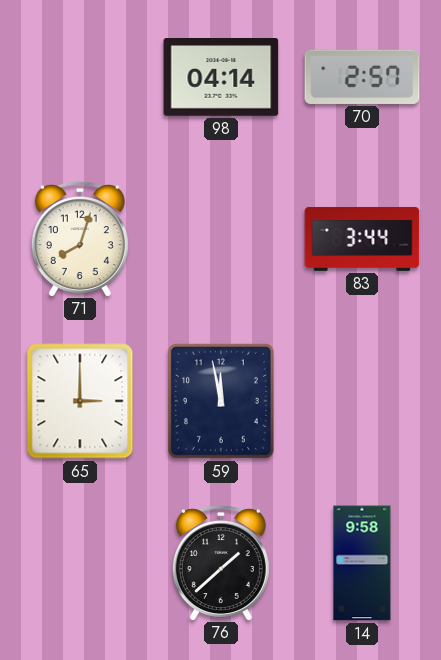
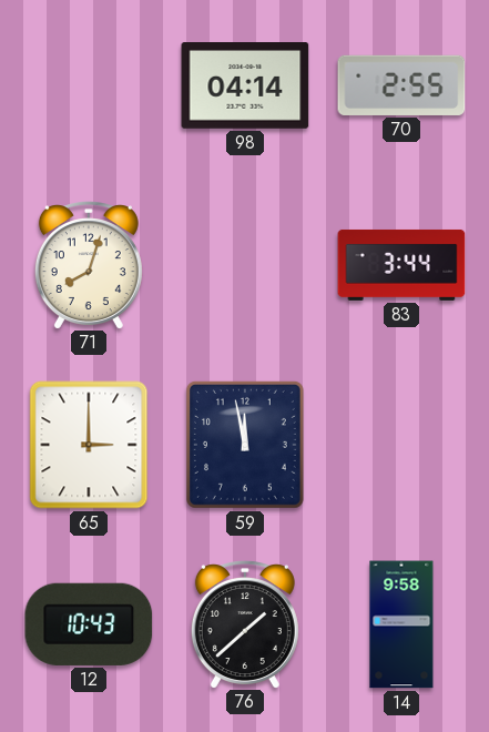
70: 2:57 -> 2:55
12: none -> 10:43
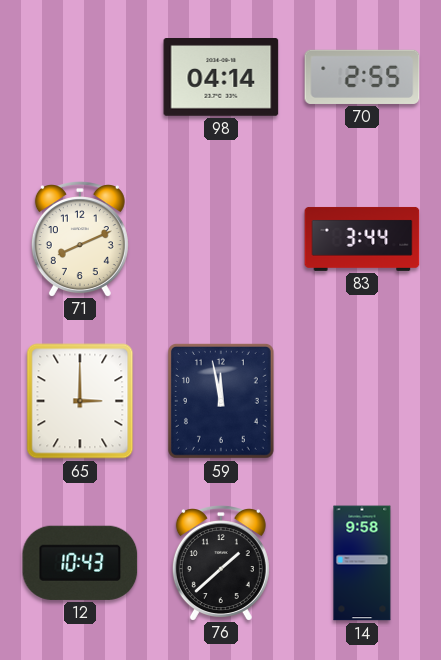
71: 8:03 -> 8:11
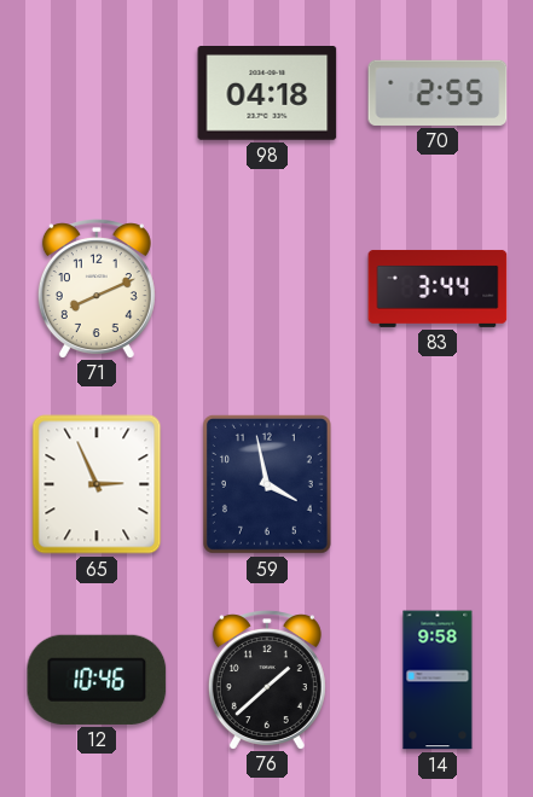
98: 04:14 -> 04:18
65: 3:00 -> 2:56
59: 11:58 -> 3:58
12: 10:43 -> 10:46
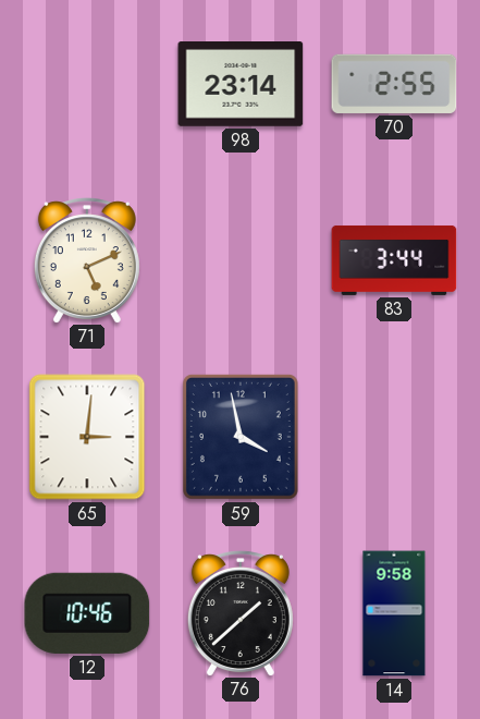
98: 04:18 -> 23:14
71: 8:11 -> 5:11
65: 2:56 -> 3:01
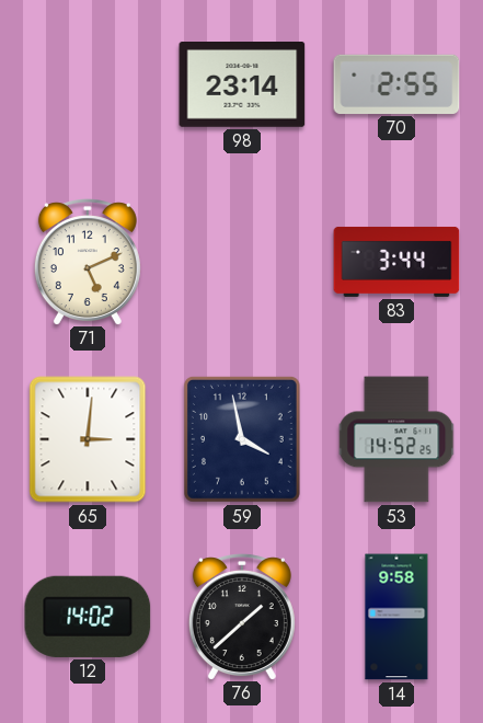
53: none -> 14:52
12: 10:46 -> 14:02
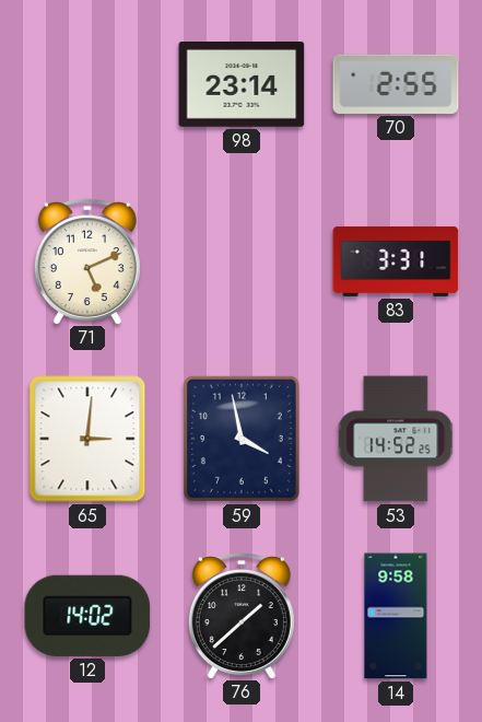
83: 3:44 -> 3:31
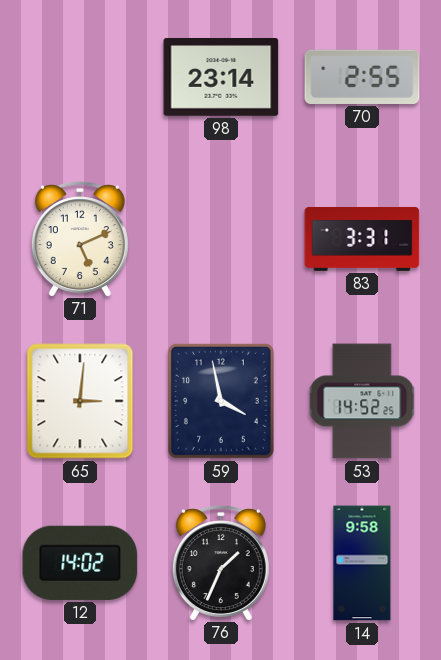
76: 1:38 -> 1:34
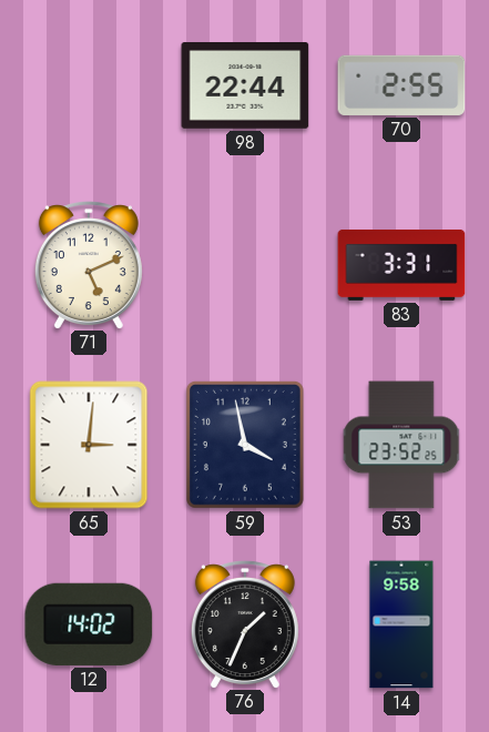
98: 23:14 -> 22:44
53: 14:52 -> 23:52
